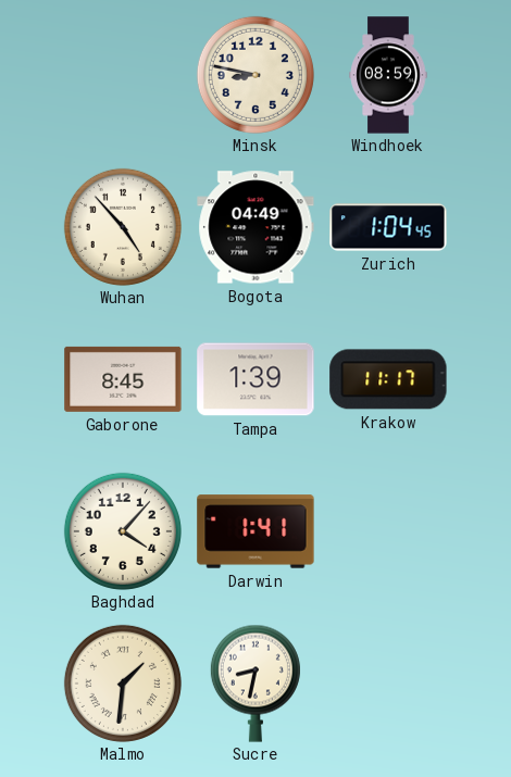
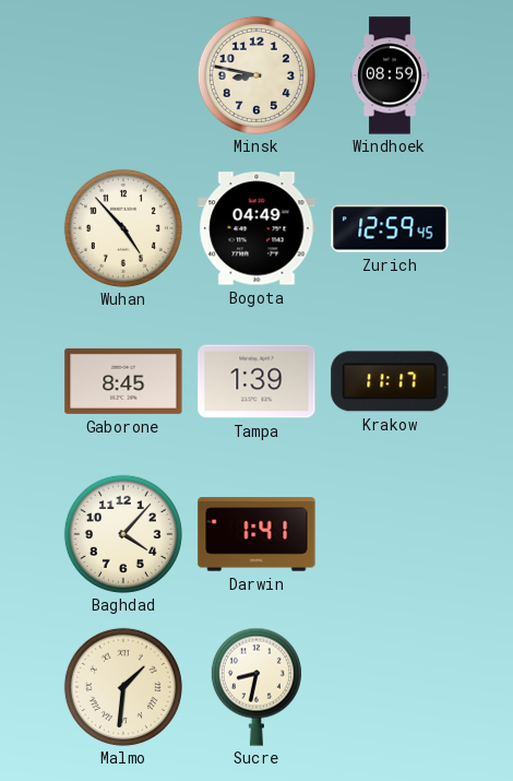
Zurich: 1:04 -> 12:59
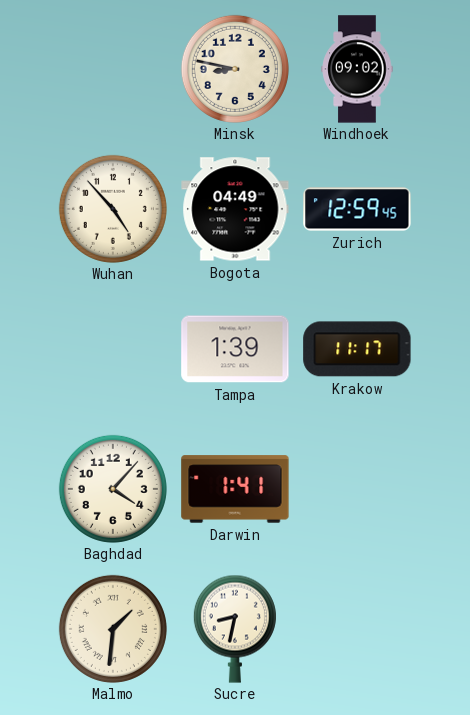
Windhoek: 08:59 -> 09:02
Gaborone: 8:45 -> none
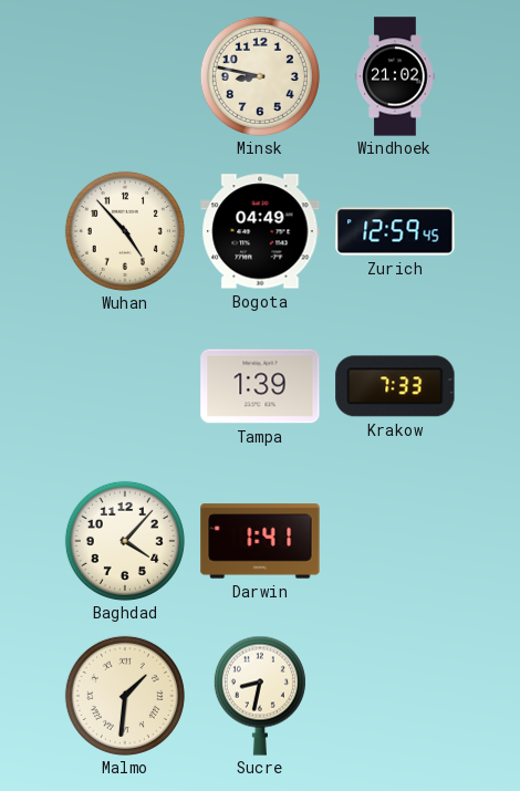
Windhoek: 09:02 -> 21:02
Krakow: 11:17 -> 7:33
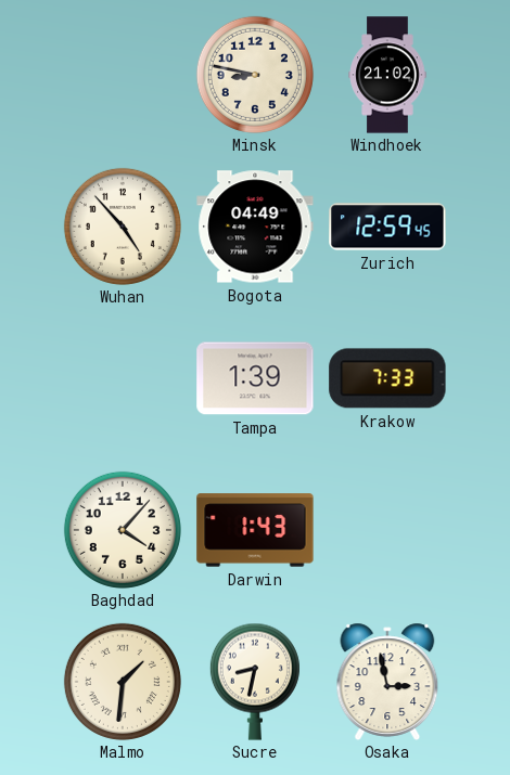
Darwin: 1:41 -> 1:43
Osaka: none -> 2:58
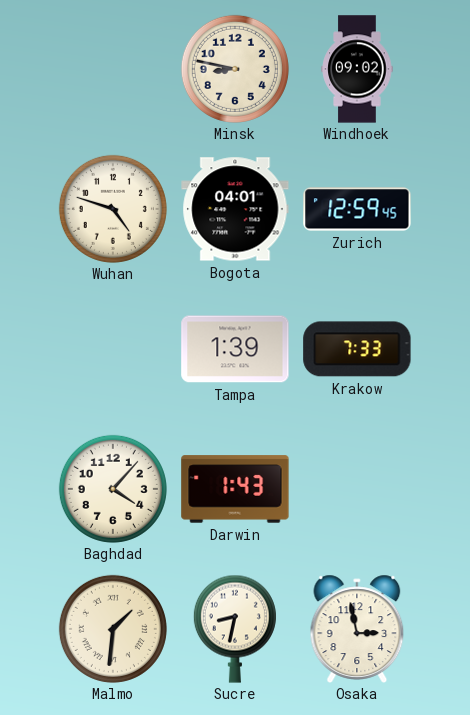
Windhoek: 21:02 -> 09:02
Wuhan: 4:53 -> 4:48
Bogota: 04:49 -> 04:01
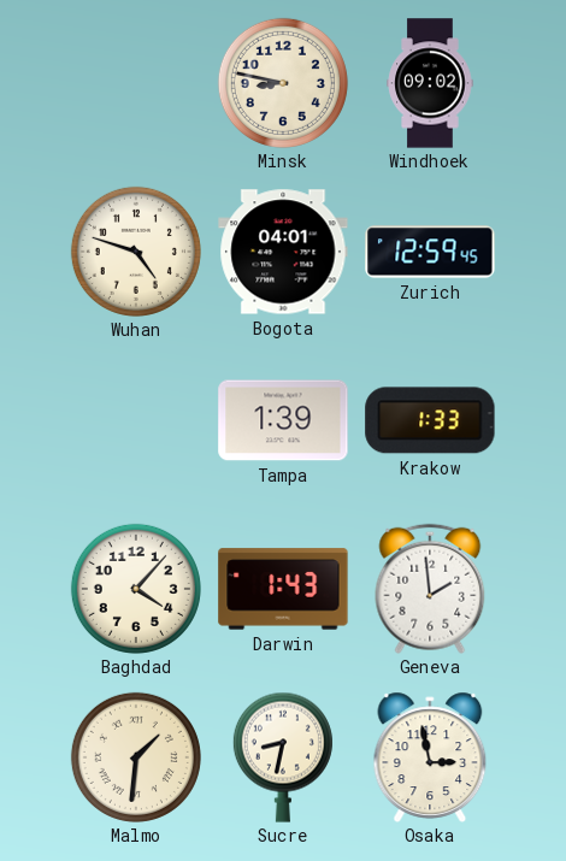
Krakow: 7:33 -> 1:33
Geneva: none -> 1:59
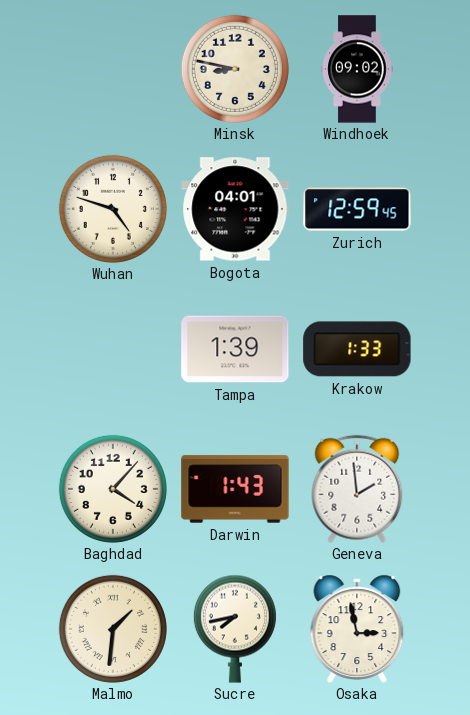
Sucre: 8:32 -> 7:43
